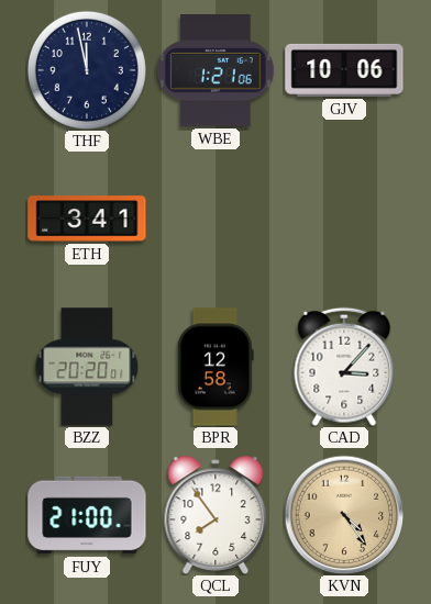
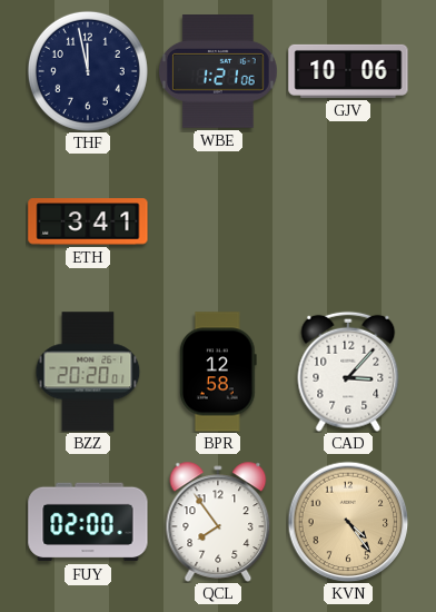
FUY: 21:00 -> 02:00
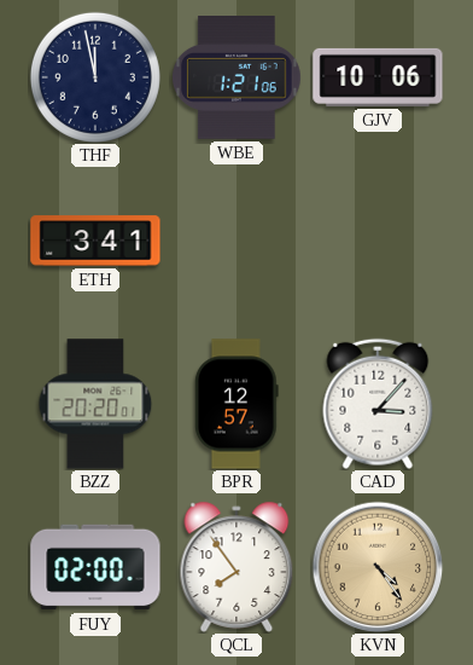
BPR: 12:58 -> 12:57
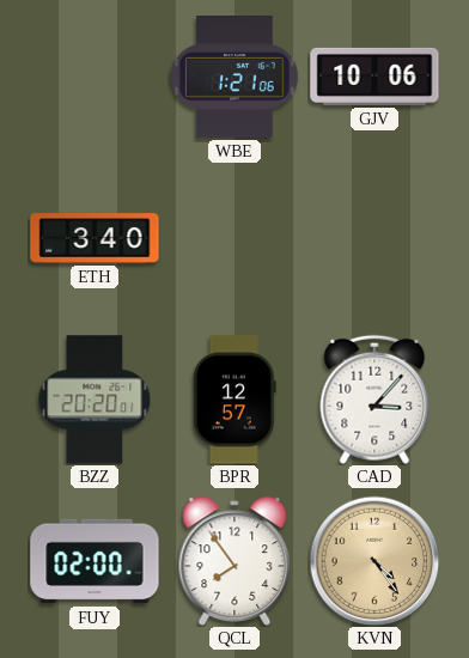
THF: 11:58 -> none
ETH: 3:41 -> 3:40
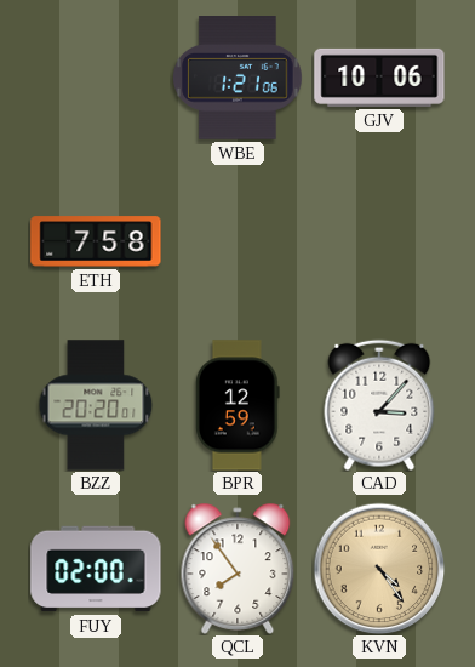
ETH: 3:40 -> 7:58
BPR: 12:57 -> 12:59
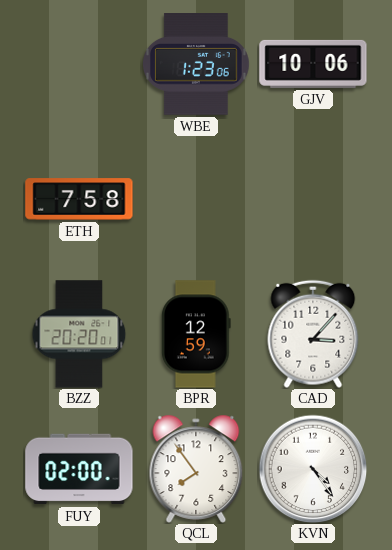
WBE: 1:21 -> 1:23
KVN dial: champagne -> white
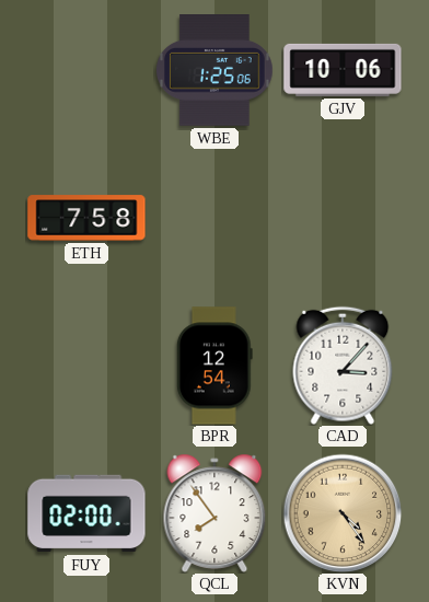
WBE: 1:23 -> 1:25
BZZ: 20:20 -> none
BPR: 12:59 -> 12:54
KVN dial: white -> champagne
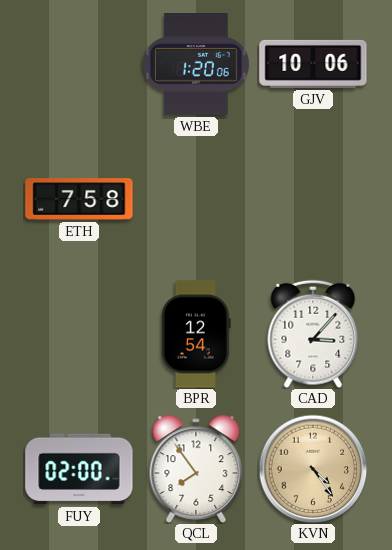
WBE: 1:25 -> 1:20
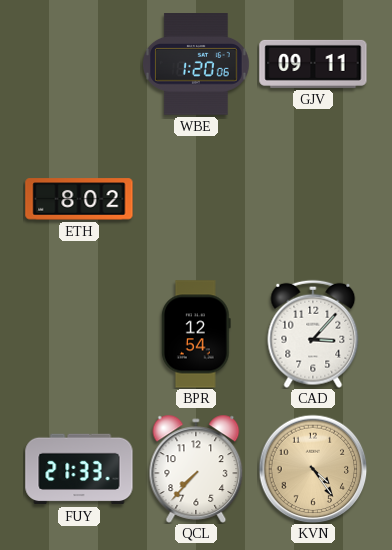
GJV: 10:06 -> 09:11
ETH: 7:58 -> 8:02
FUY: 02:00 -> 21:33
QCL: 7:54 -> 7:37
